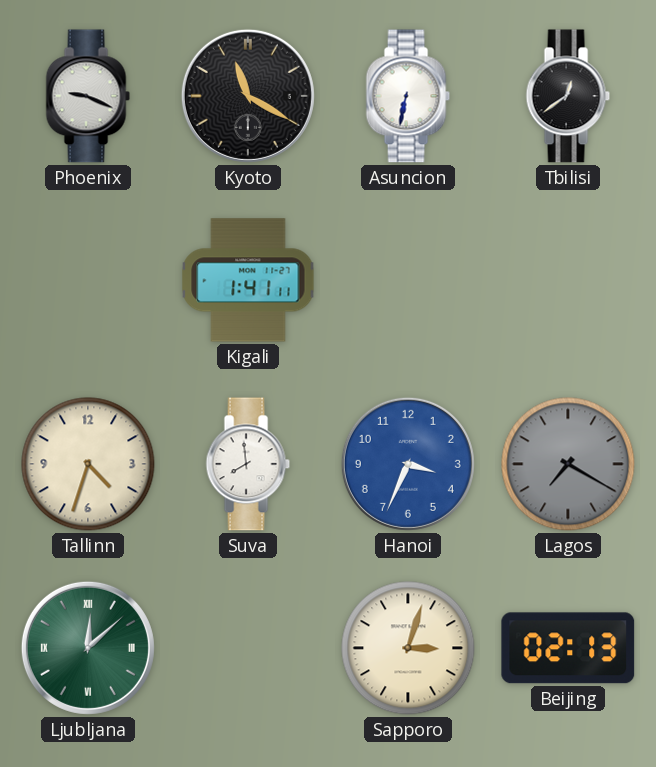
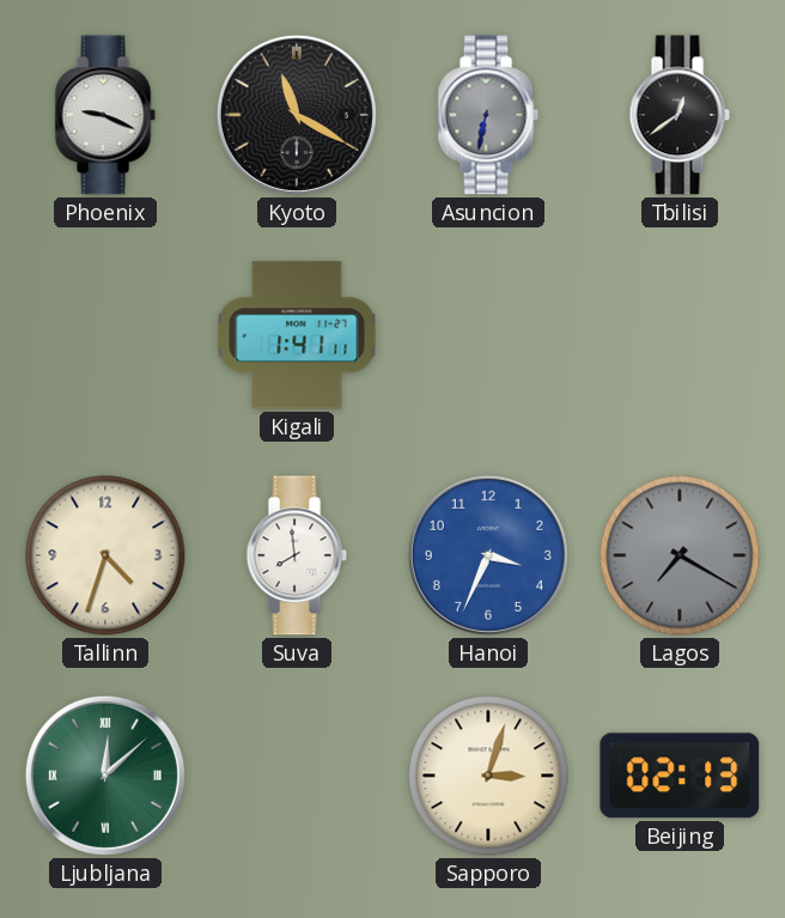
Asuncion dial: white -> grey
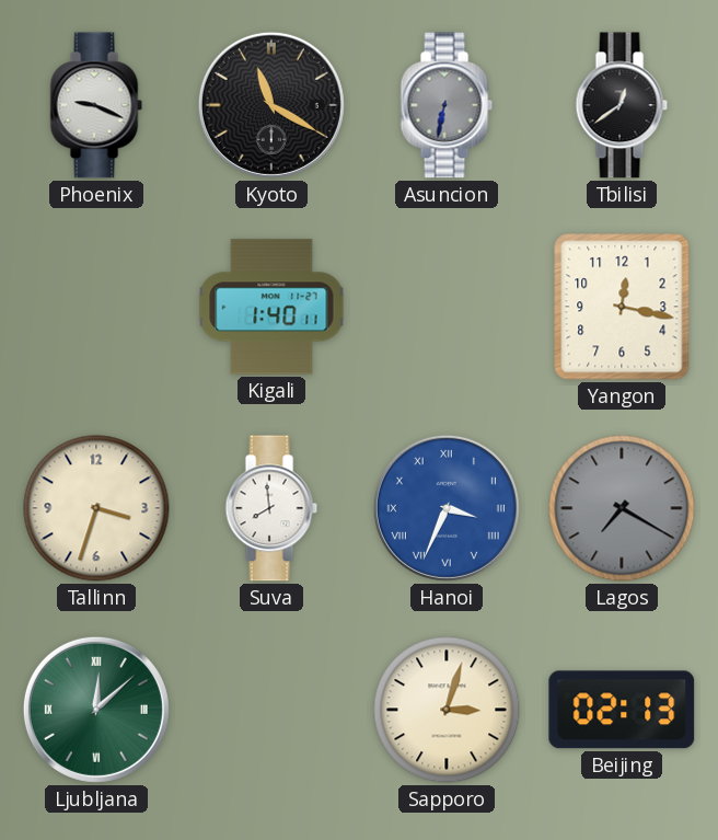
Kigali: 1:41 -> 1:40
Yangon: none -> 12:17
Tallinn: 4:33 -> 3:33
Hanoi numerals: Arabic -> Roman
